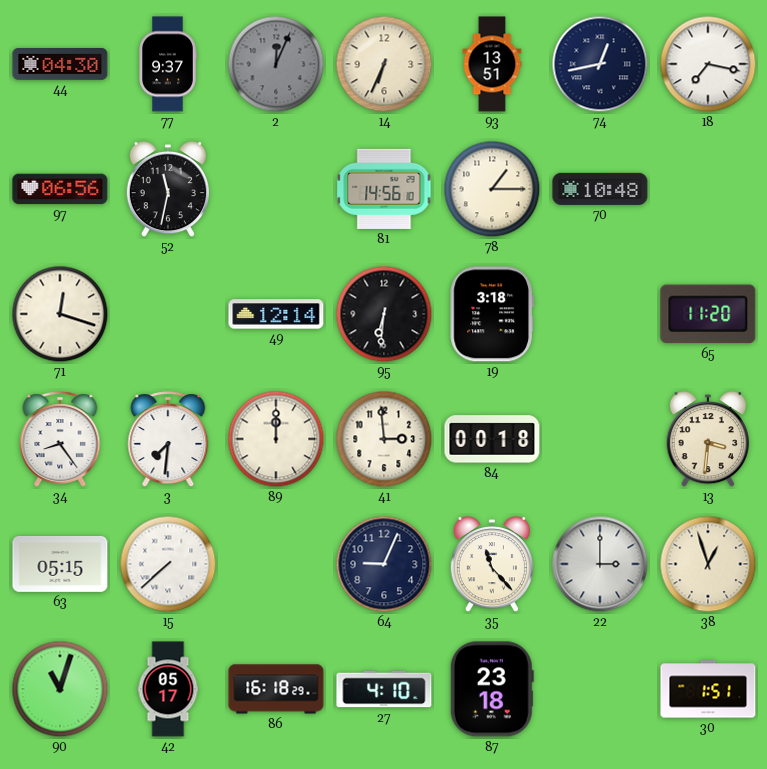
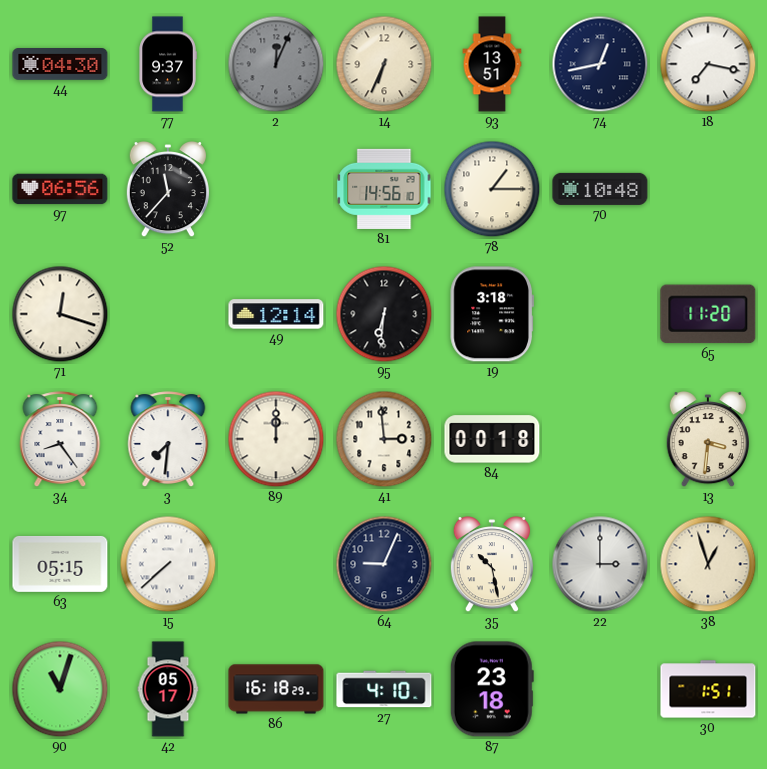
52: 11:32 -> 11:37
35: 11:23 -> 10:28
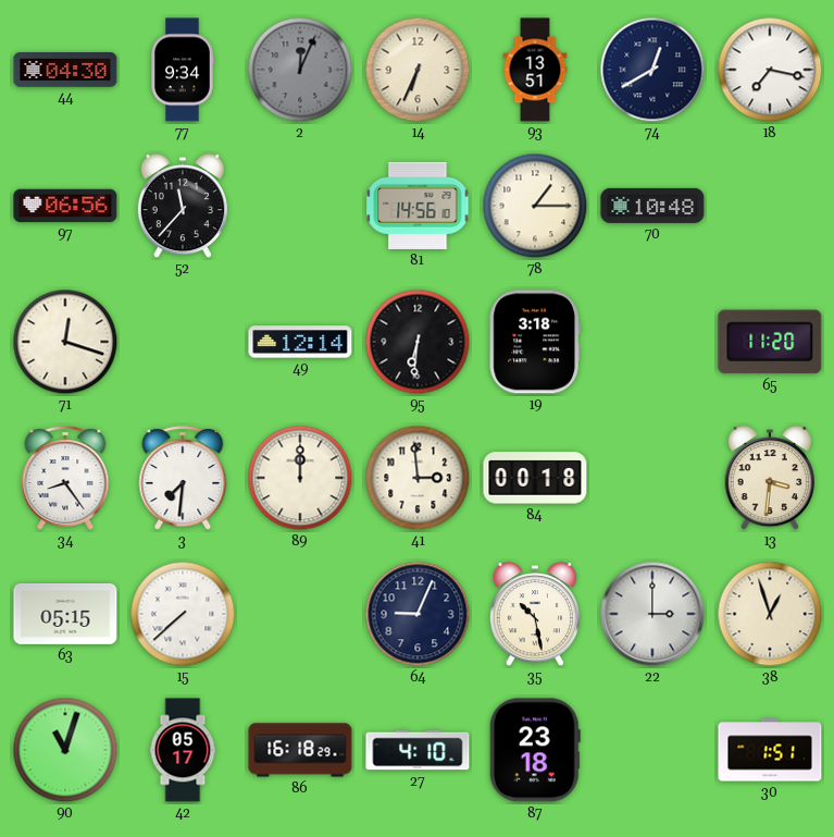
77: 9:37 -> 9:34
74: 12:43 -> 12:40
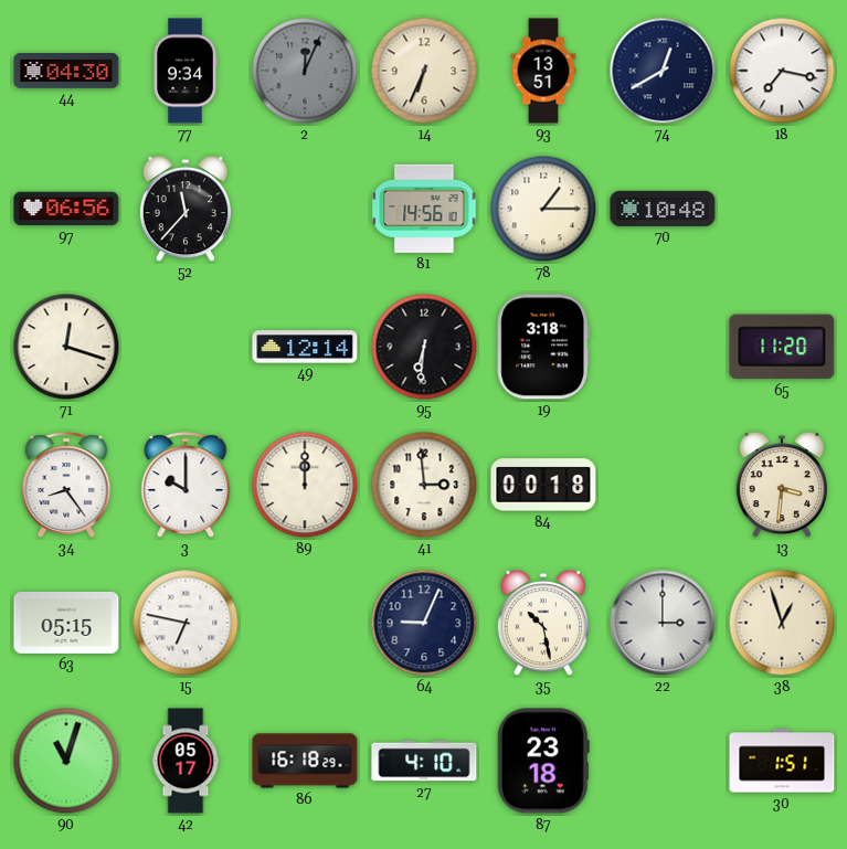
3: 7:31 -> 10:00
15: 7:38 -> 6:47
